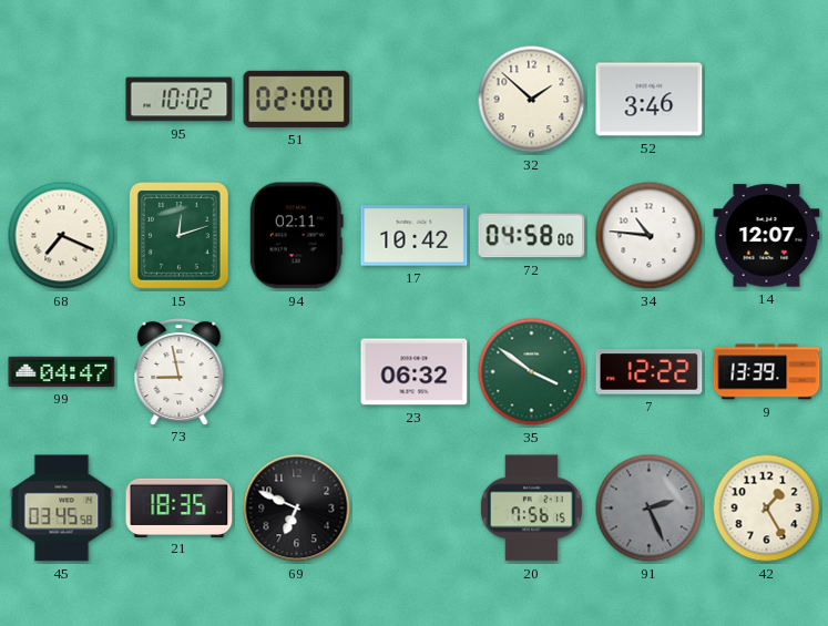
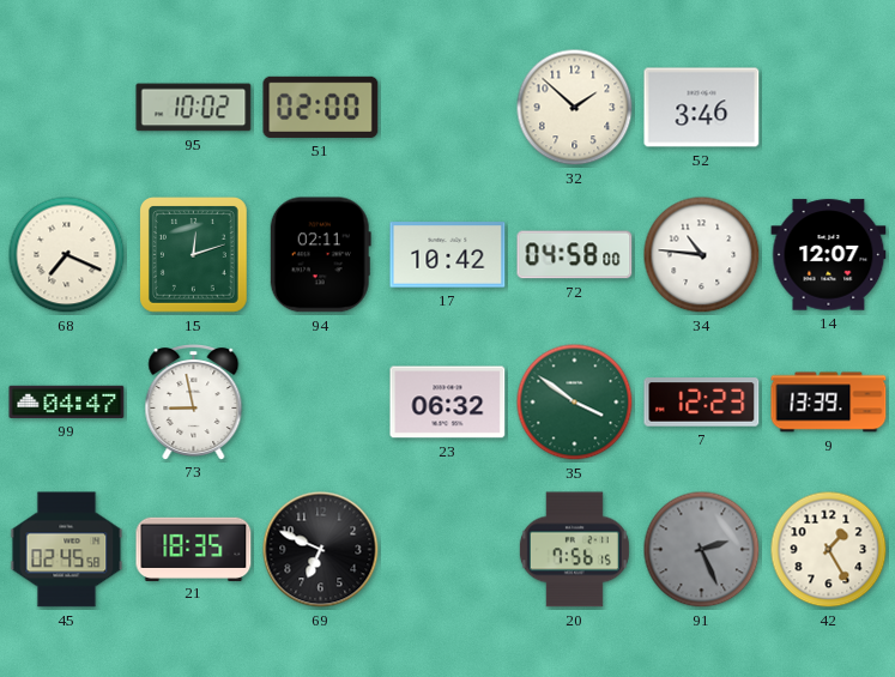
7: 12:22 -> 12:23
45: 03:45 -> 02:45
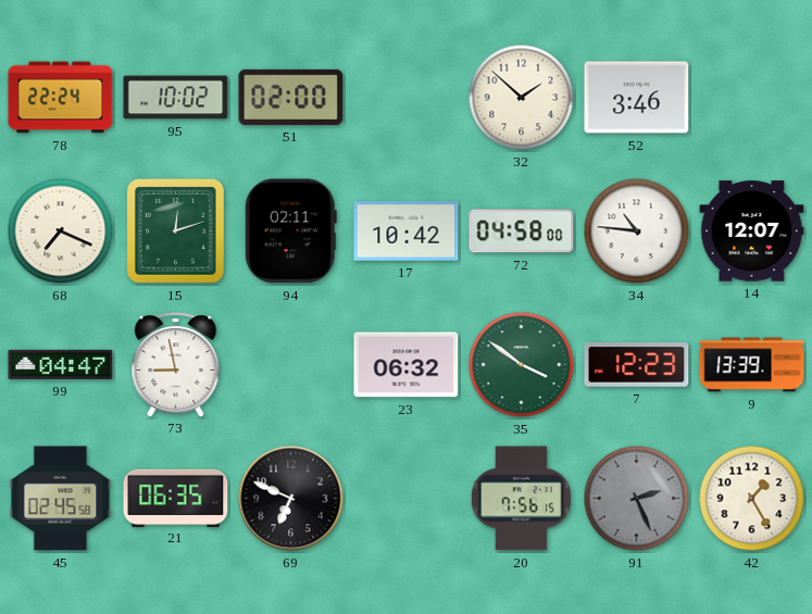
78: none -> 22:24
21: 18:35 -> 06:35
